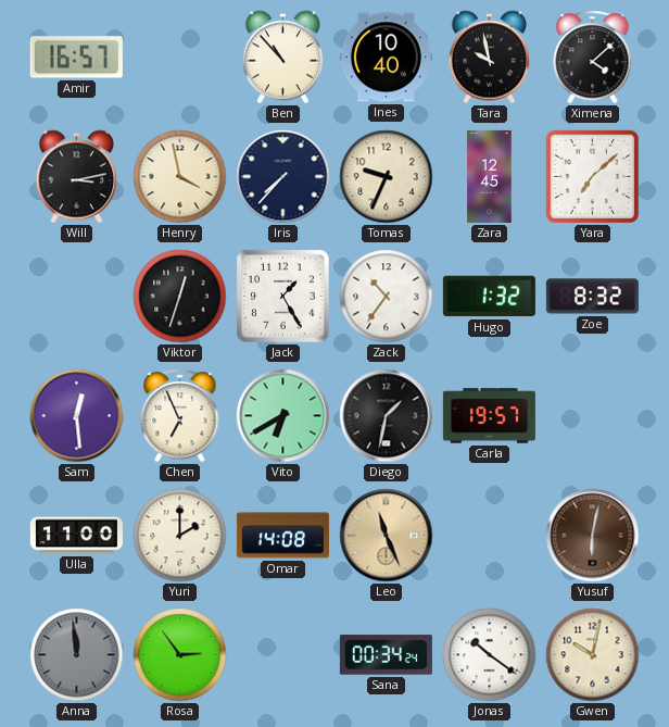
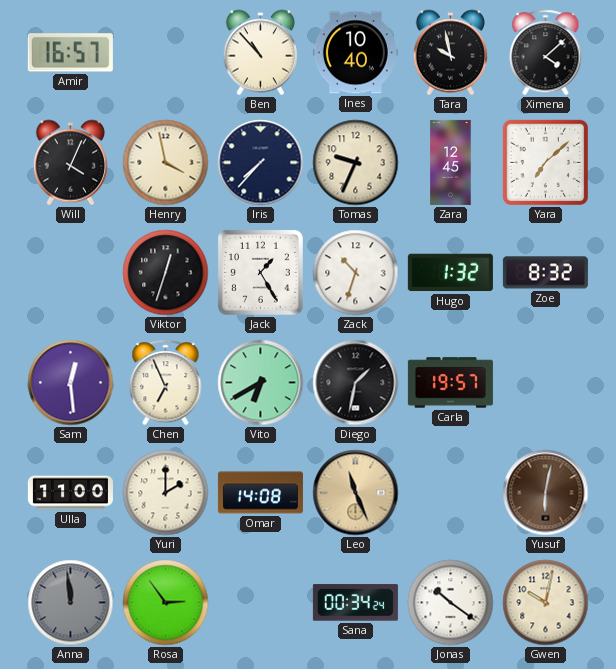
Will: 3:13 -> 4:04
Zack: 10:36 -> 10:33
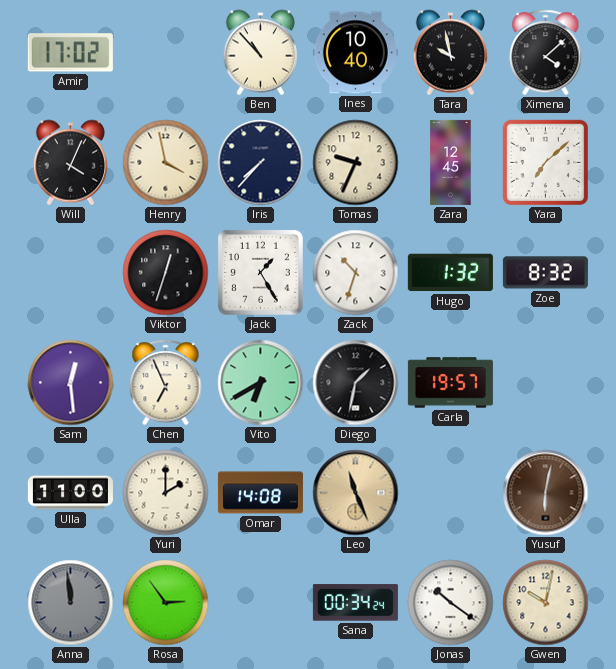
Amir: 16:57 -> 17:02
